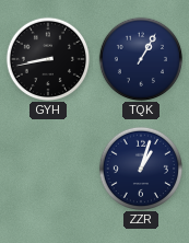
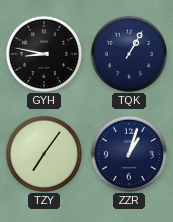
GYH: 8:43 -> 8:47
TZY: none -> 7:06
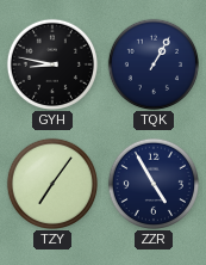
ZZR: 1:03 -> 4:55
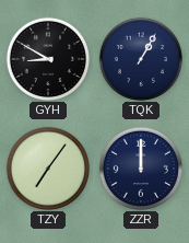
GYH: 8:47 -> 8:50
ZZR: 4:55 -> 12:00
